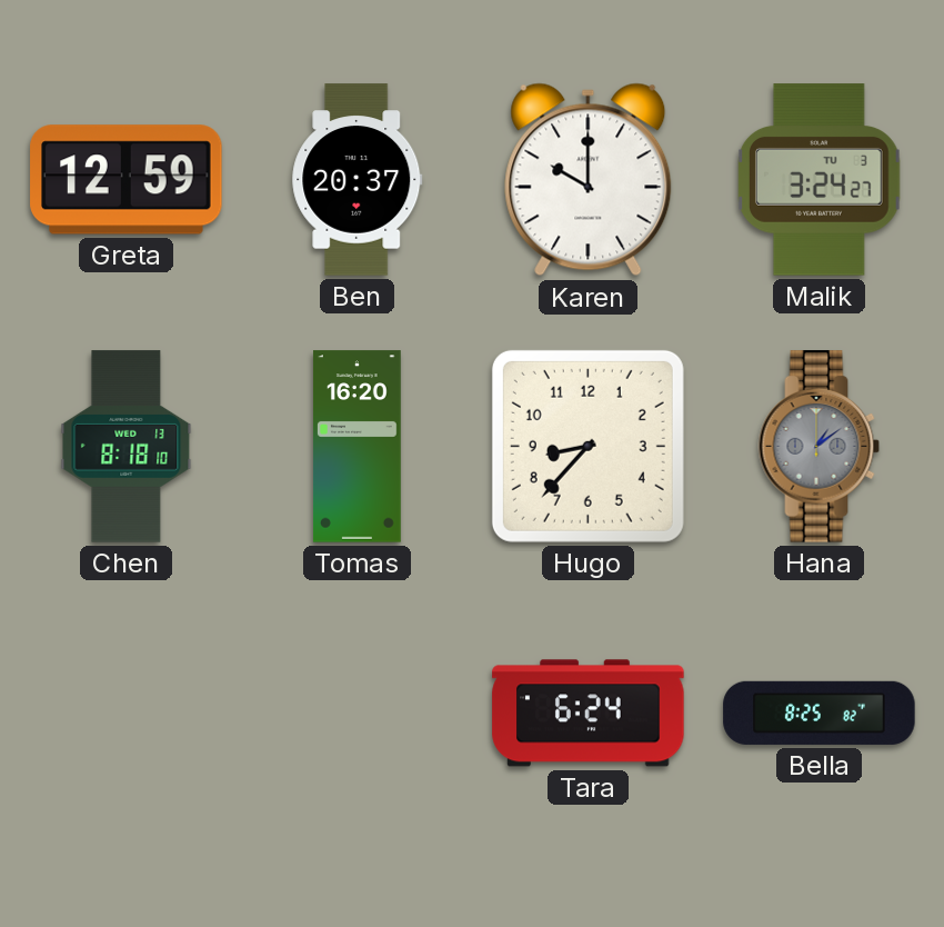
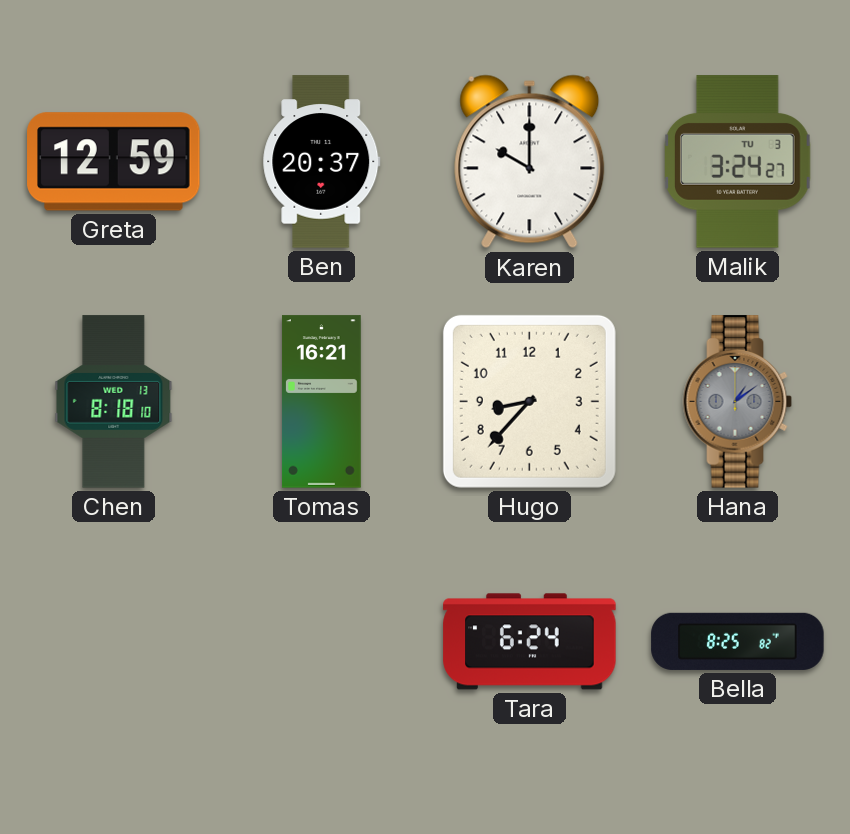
Tomas: 16:20 -> 16:21
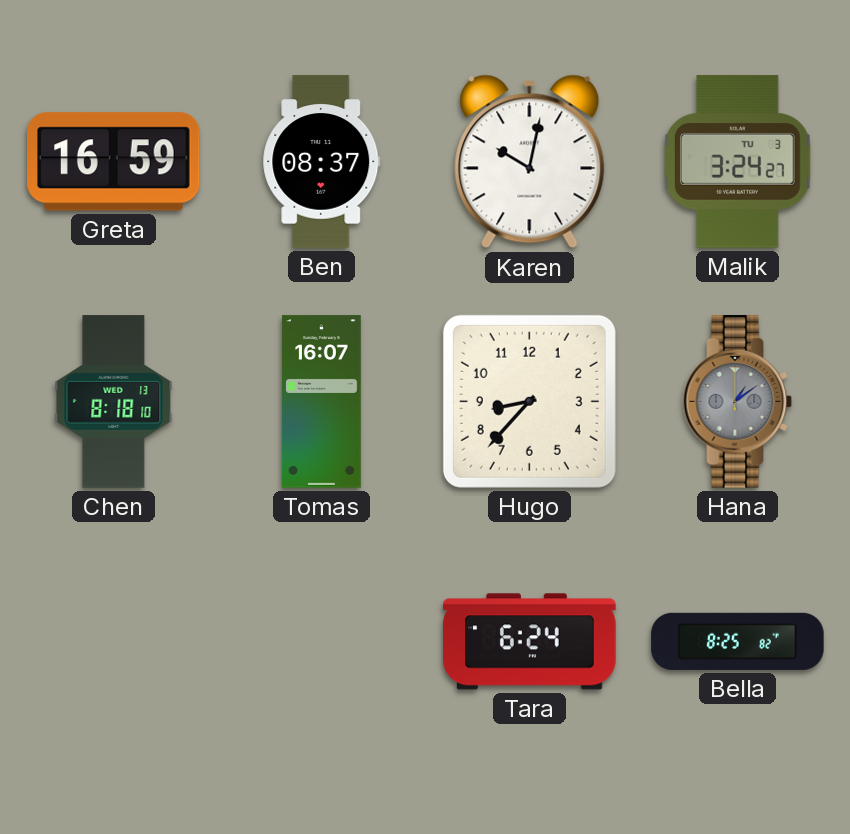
Greta: 12:59 -> 16:59
Ben: 20:37 -> 08:37
Karen: 10:00 -> 10:02
Tomas: 16:21 -> 16:07
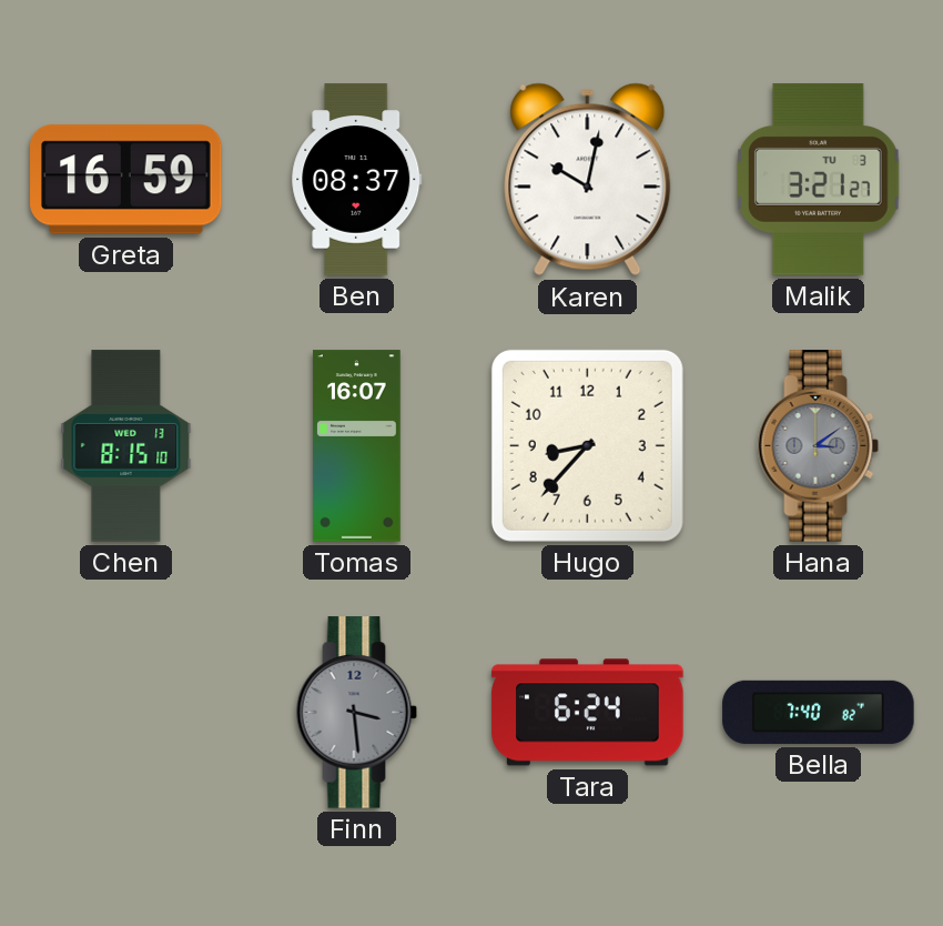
Malik: 3:24 -> 3:21
Chen: 8:18 -> 8:15
Hana: 1:09 -> 3:09
Finn: none -> 3:29
Bella: 8:25 -> 7:40
